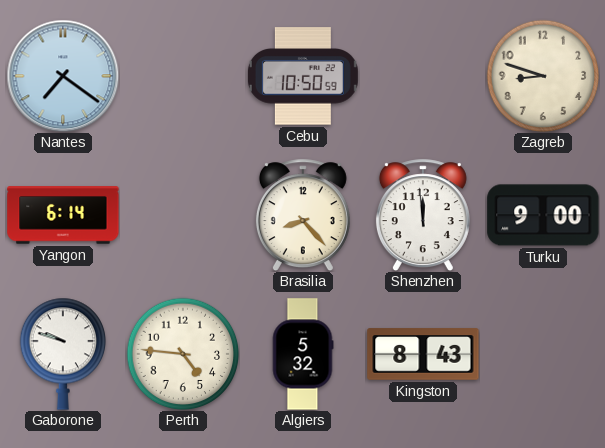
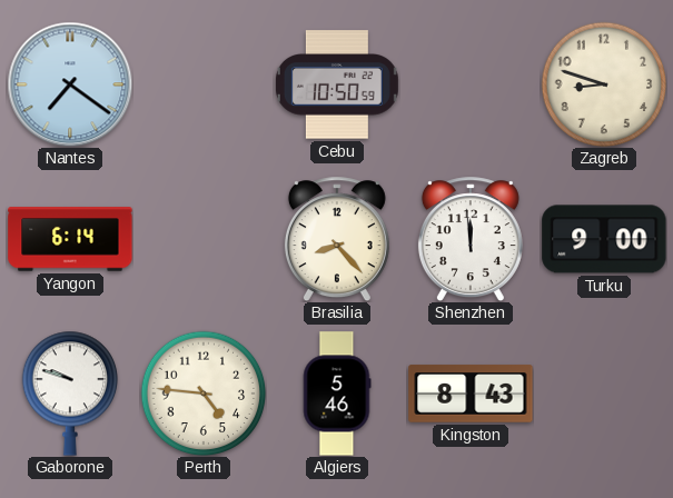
Algiers: 5:32 -> 5:46
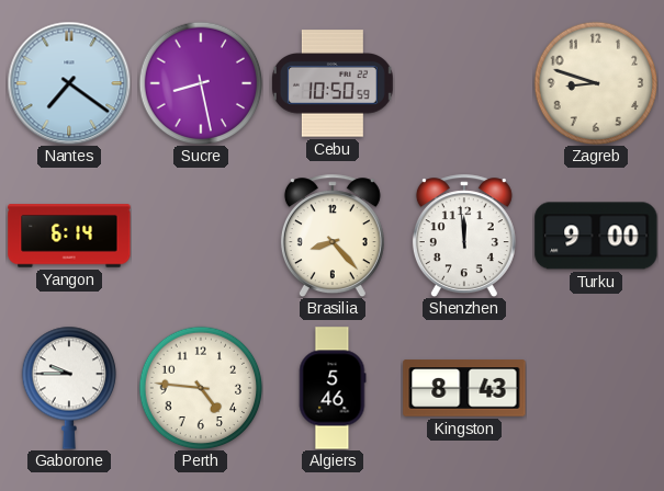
Sucre: none -> 8:28
Gaborone: 9:48 -> 9:45
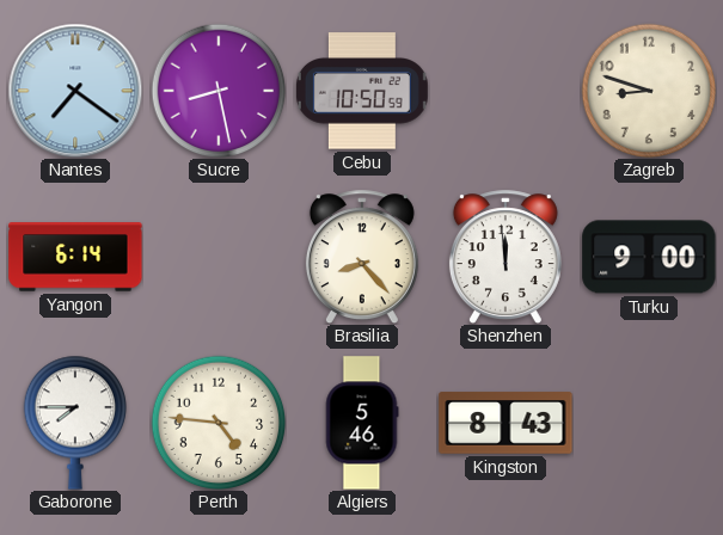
Gaborone: 9:45 -> 7:45
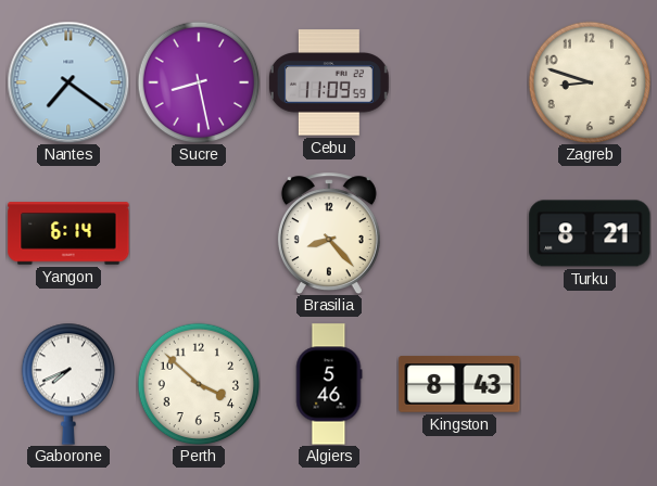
Cebu: 10:50 -> 11:09
Shenzhen: 11:59 -> none
Turku: 9:00 -> 8:21
Gaborone: 7:45 -> 7:41
Perth: 4:46 -> 3:52
